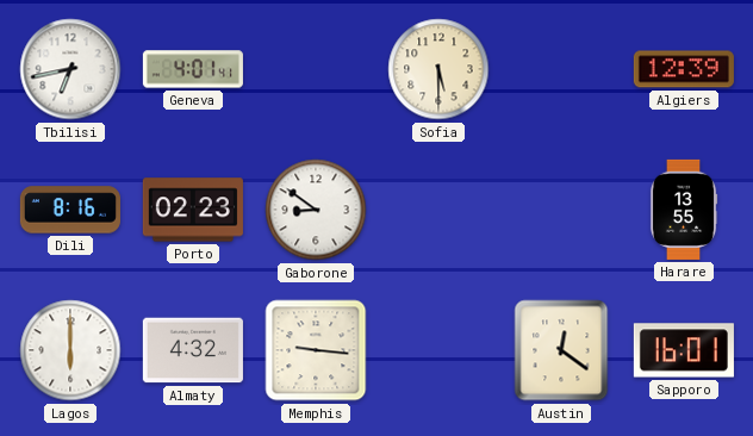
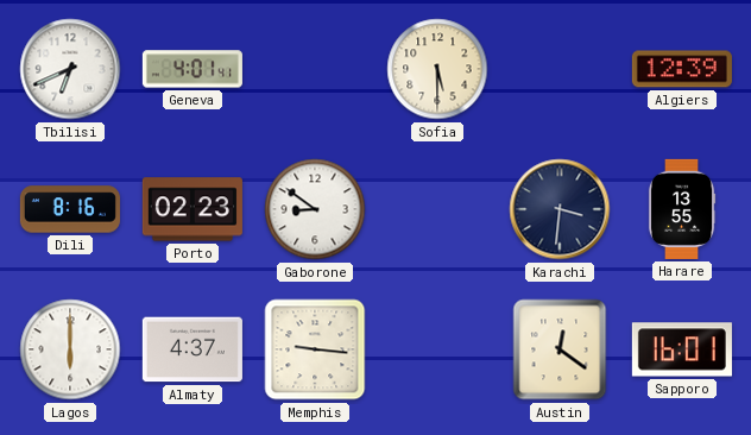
Tbilisi: 6:43 -> 6:41
Karachi: none -> 3:31
Almaty: 4:32 -> 4:37
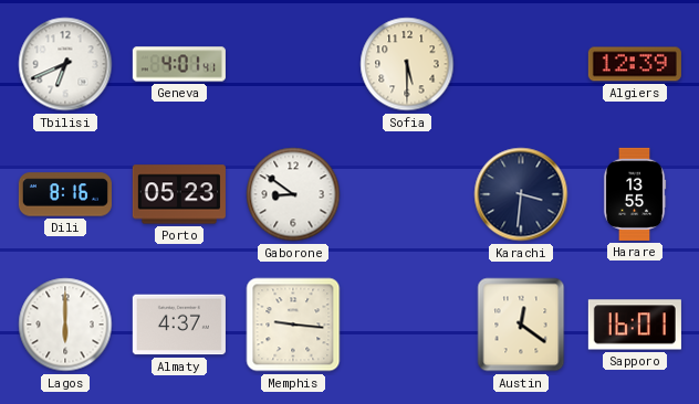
Porto: 02:23 -> 05:23
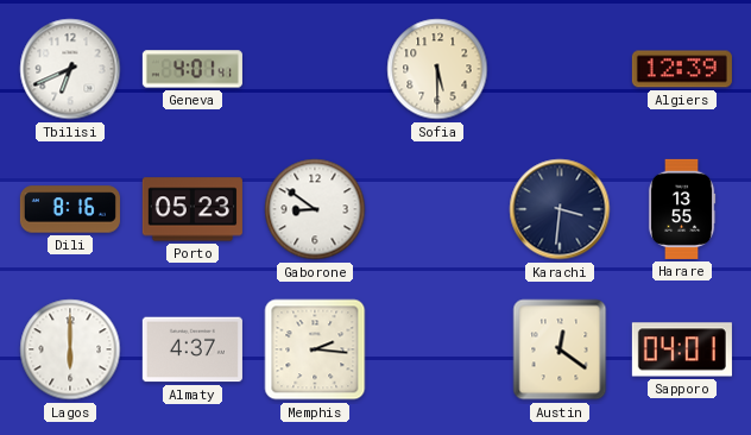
Memphis: 9:16 -> 2:16
Sapporo: 16:01 -> 04:01
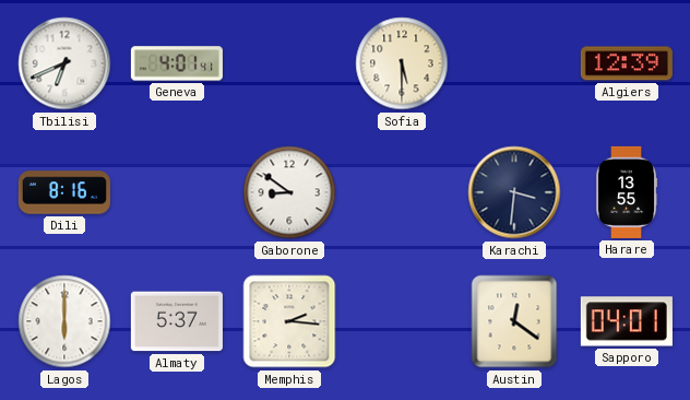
Porto: 05:23 -> none
Almaty: 4:37 -> 5:37
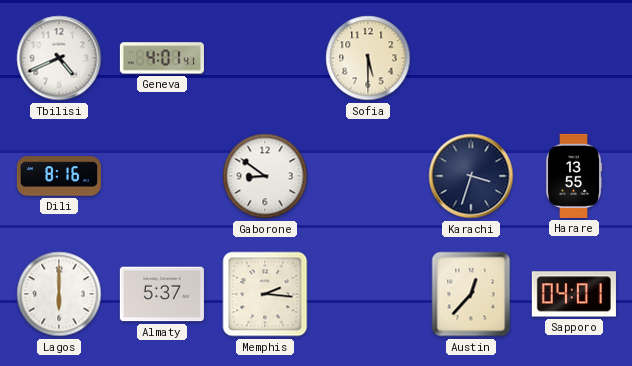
Tbilisi: 6:41 -> 4:41
Algiers: 12:39 -> none
Karachi: 3:31 -> 3:33
Austin: 12:21 -> 12:37
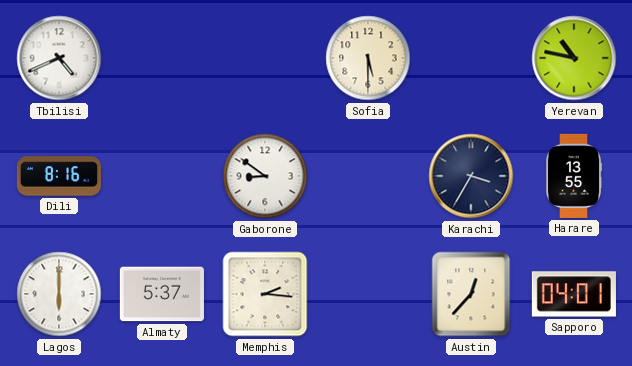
Geneva: 4:01 -> none
Yerevan: none -> 10:47
Karachi: 3:33 -> 3:35
